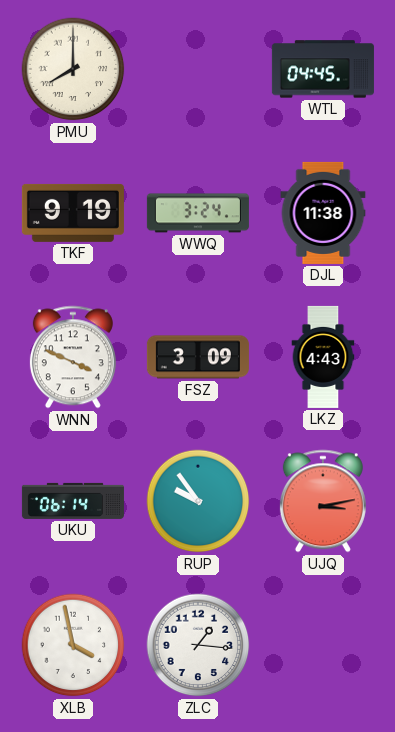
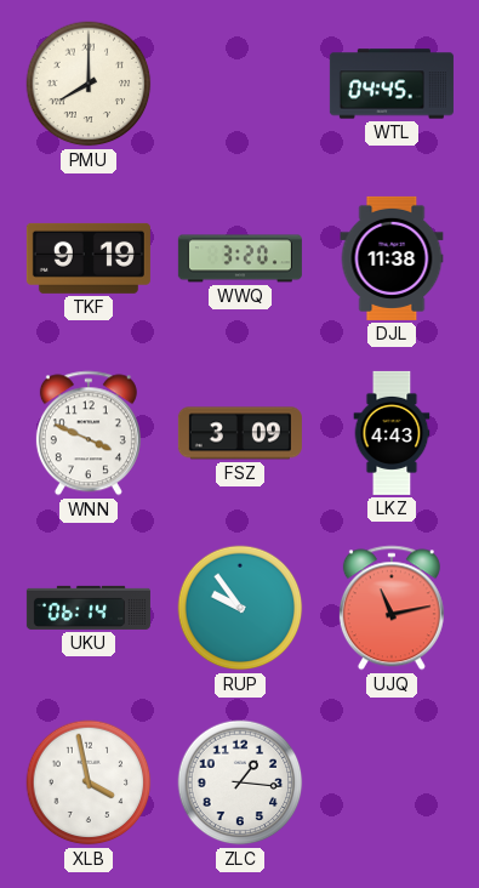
WWQ: 3:24 -> 3:20
UJQ: 3:13 -> 11:13
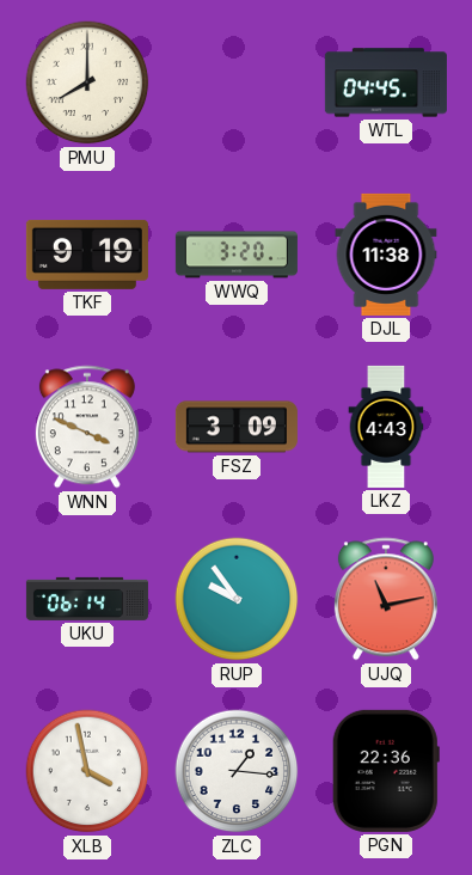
PGN: none -> 22:36
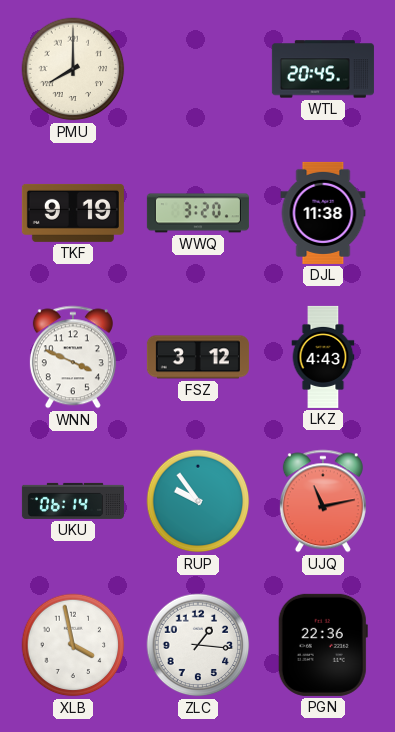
WTL: 04:45 -> 20:45
FSZ: 3:09 -> 3:12
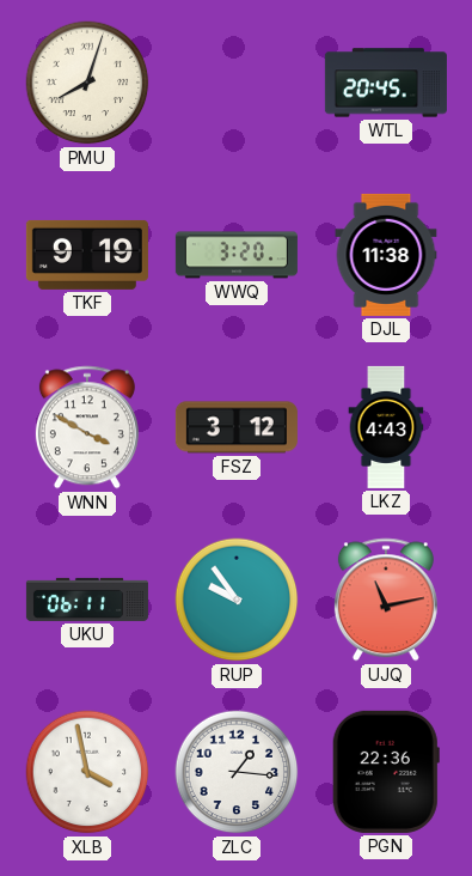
PMU: 8:00 -> 8:03
WNN: 3:49 -> 3:50
UKU: 06:14 -> 06:11
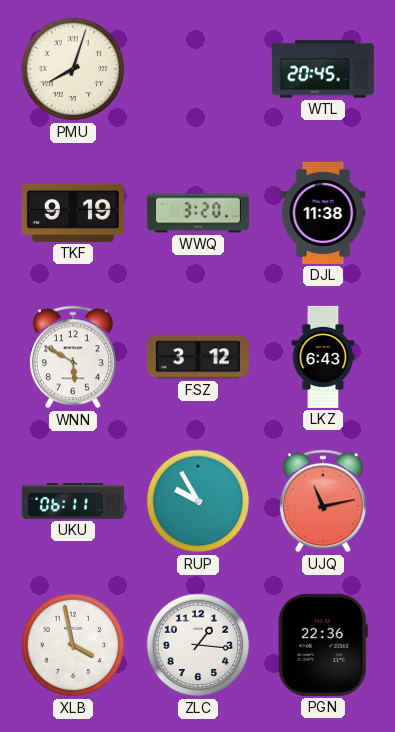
WNN: 3:50 -> 5:50
LKZ: 4:43 -> 6:43
RUP: 9:54 -> 9:55
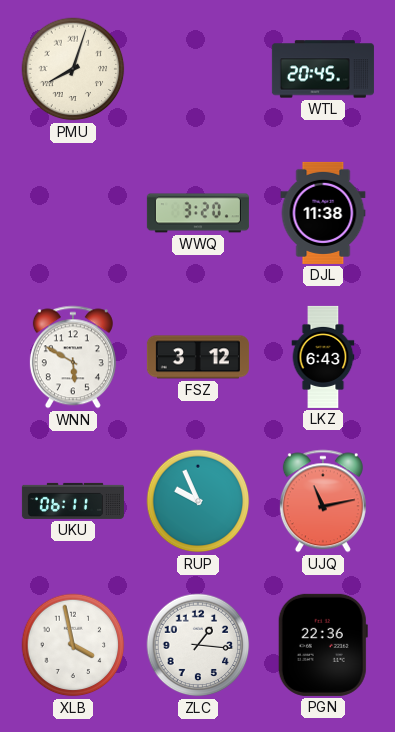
TKF: 9:19 -> none
RUP: 9:55 -> 9:56
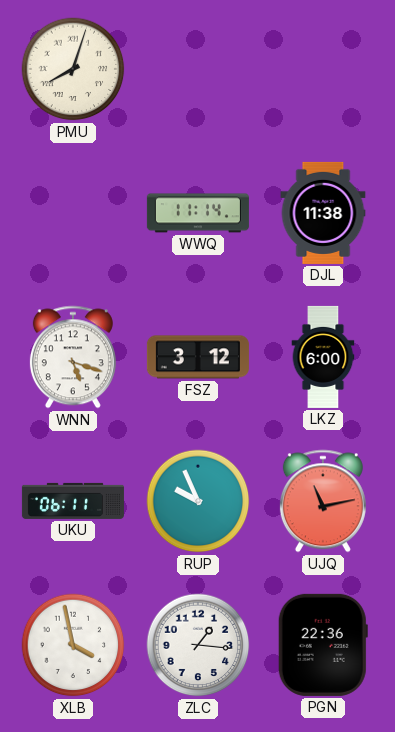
WTL: 20:45 -> none
WWQ: 3:20 -> 11:14
WNN: 5:50 -> 5:18
LKZ: 6:43 -> 6:00
